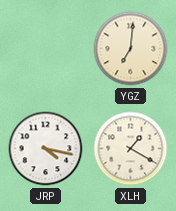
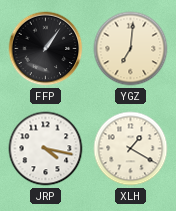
FFP: none -> 1:06
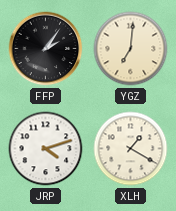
FFP: 1:06 -> 2:06
JRP: 4:17 -> 4:12
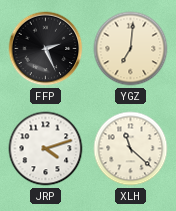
FFP: 2:06 -> 2:26
XLH: 1:20 -> 11:22
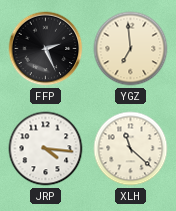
YGZ: 7:01 -> 6:59
JRP: 4:12 -> 4:16
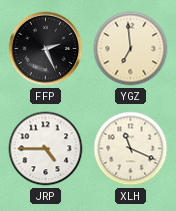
JRP: 4:16 -> 4:45
XLH: 11:22 -> 11:19
